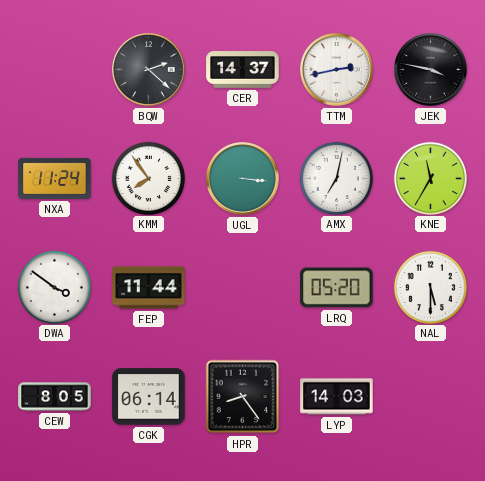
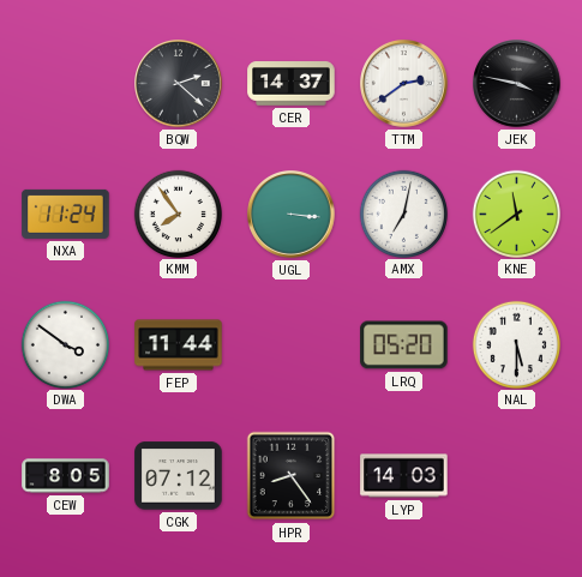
TTM: 2:43 -> 2:39
KNE: 11:35 -> 11:39
CGK: 06:14 -> 07:12
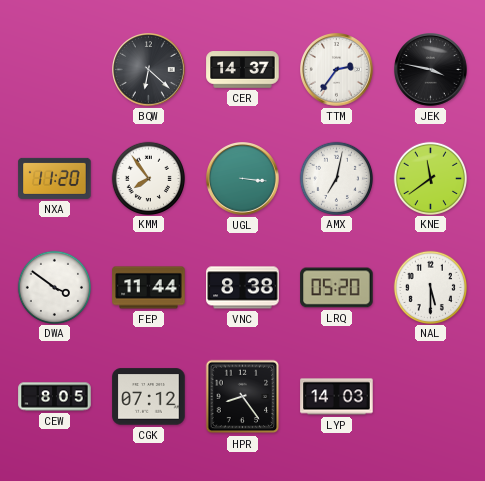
BQW: 2:22 -> 6:22
TTM: 2:39 -> 2:36
NXA: 11:24 -> 11:20
VNC: none -> 8:38
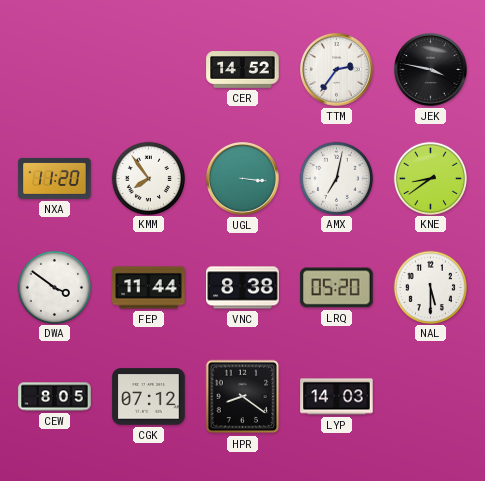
BQW: 6:22 -> none
CER: 14:37 -> 14:52
KNE: 11:39 -> 8:39
HPR: 8:24 -> 8:21
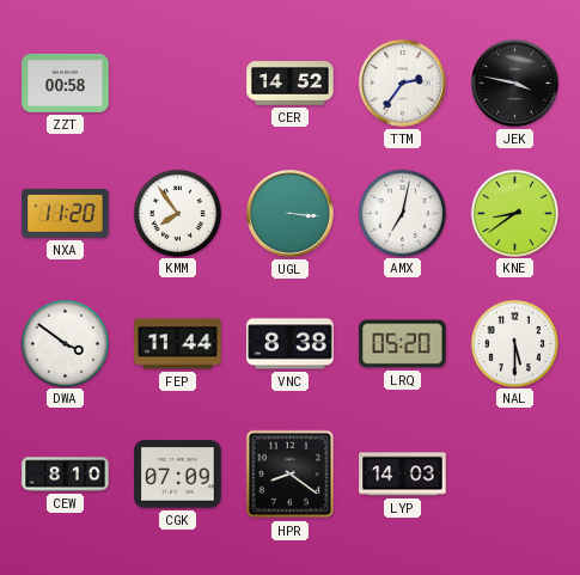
ZZT: none -> 00:58
CEW: 8:05 -> 8:10
CGK: 07:12 -> 07:09
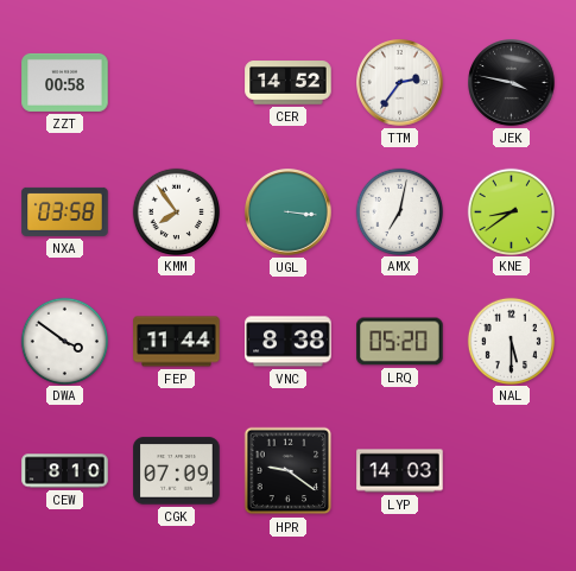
NXA: 11:20 -> 03:58
HPR: 8:21 -> 9:21
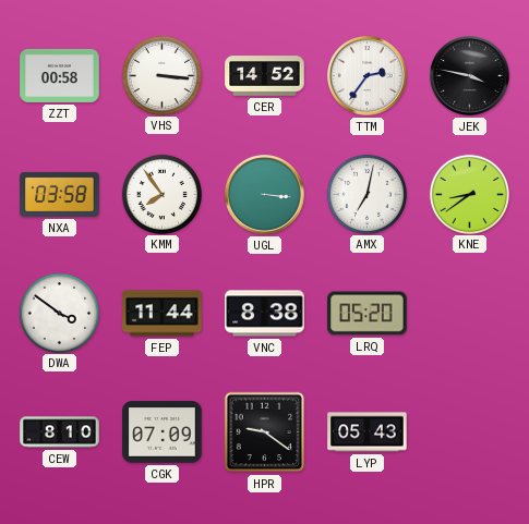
VHS: none -> 3:16
NAL: 5:30 -> none
LYP: 14:03 -> 05:43
